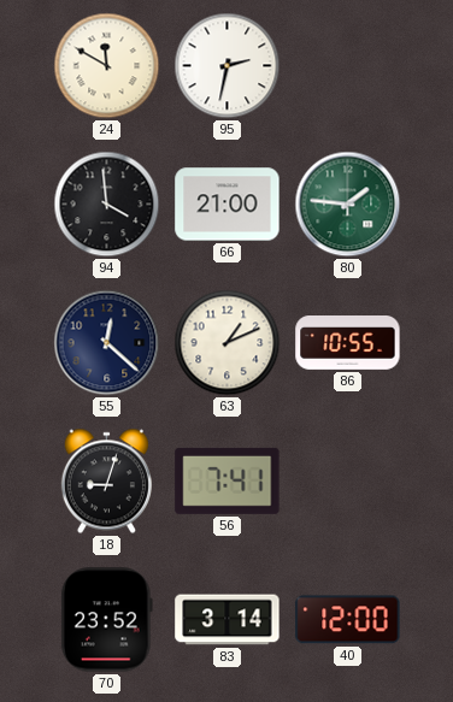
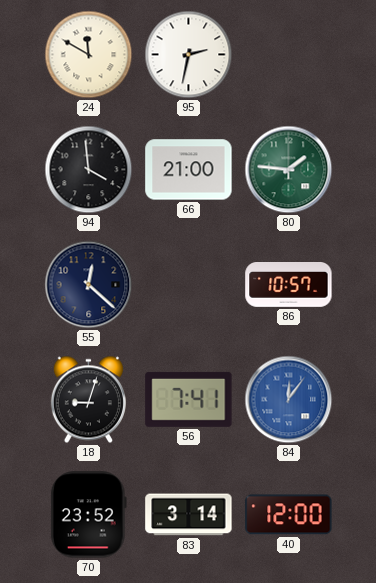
63: 1:11 -> none
86: 10:55 -> 10:57
84: none -> 12:06
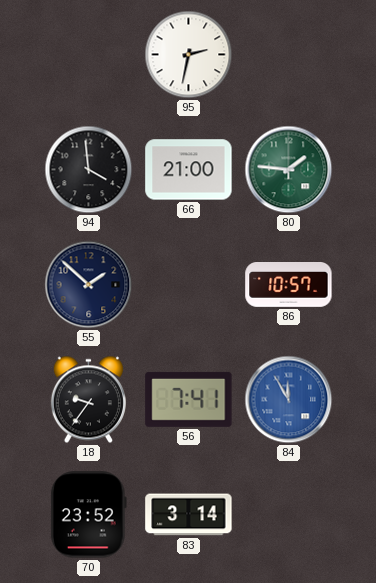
24: 11:50 -> none
55: 12:22 -> 1:52
18: 9:03 -> 9:36
84: 12:06 -> 11:55
40: 12:00 -> none
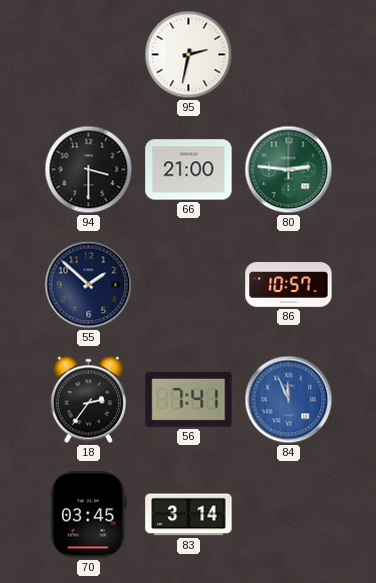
94: 3:59 -> 3:30
80: 1:46 -> 2:46
18: 9:36 -> 2:36
84: 11:55 -> 11:56
70: 23:52 -> 03:45
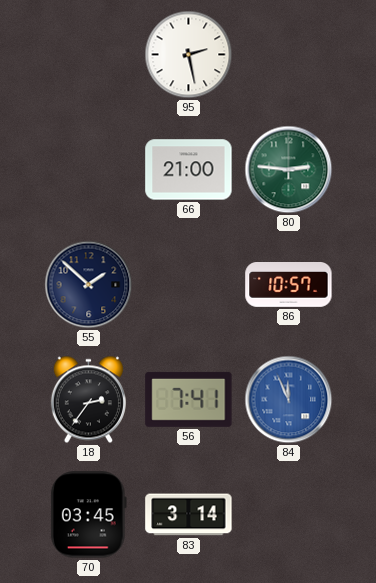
95: 2:32 -> 2:28
94: 3:30 -> none
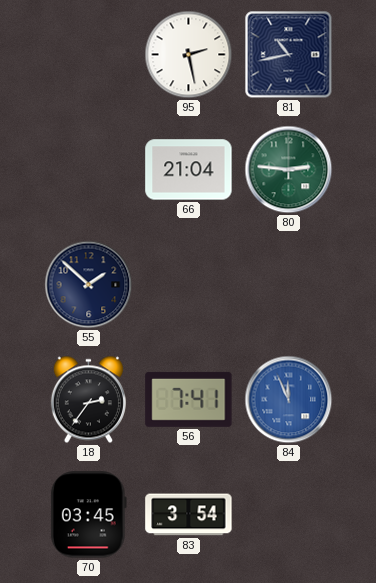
81: none -> 10:43
66: 21:00 -> 21:04
86: 10:57 -> none
83: 3:14 -> 3:54
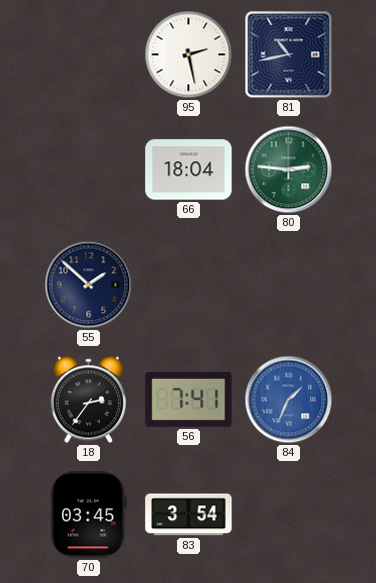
66: 21:04 -> 18:04
84: 11:56 -> 1:34
